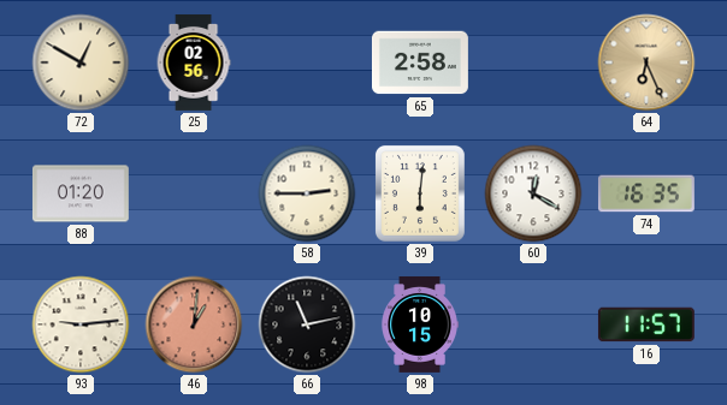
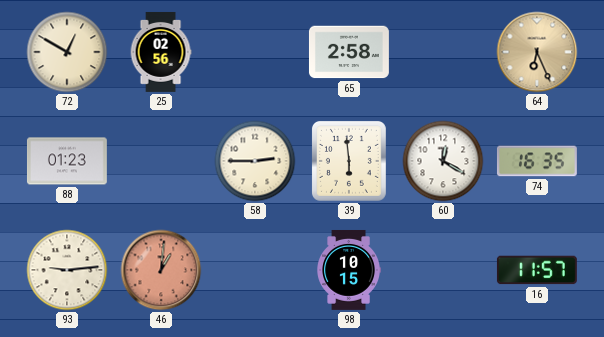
88: 01:20 -> 01:23
39: 6:01 -> 5:59
66: 11:13 -> none
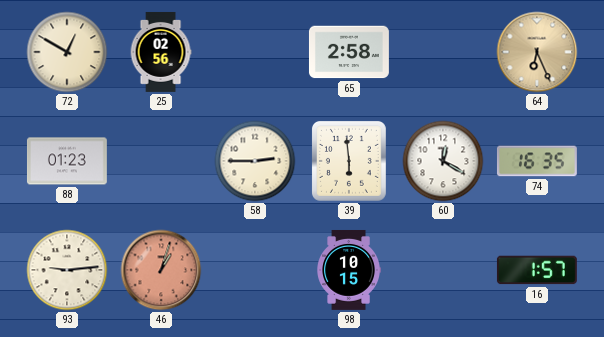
46: 1:01 -> 1:03
16: 11:57 -> 1:57
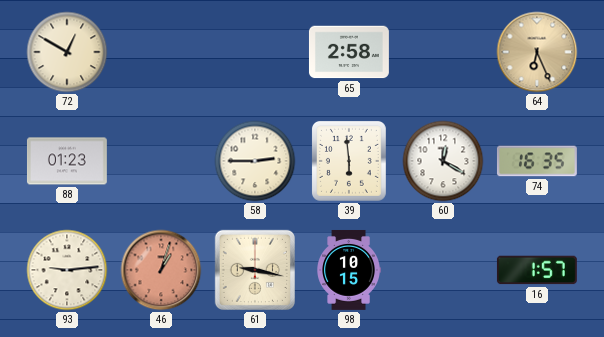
25: 02:56 -> none
61: none -> 9:17
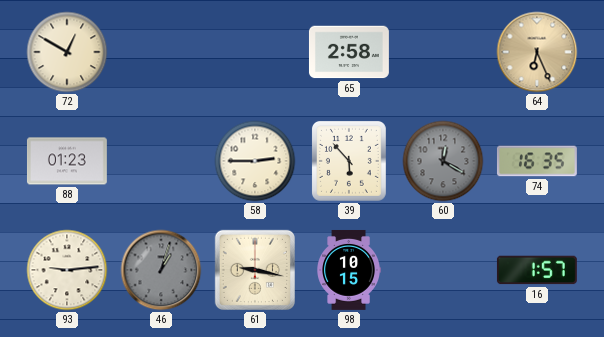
39: 5:59 -> 5:53
60 dial: white -> grey
46 dial: salmon -> grey
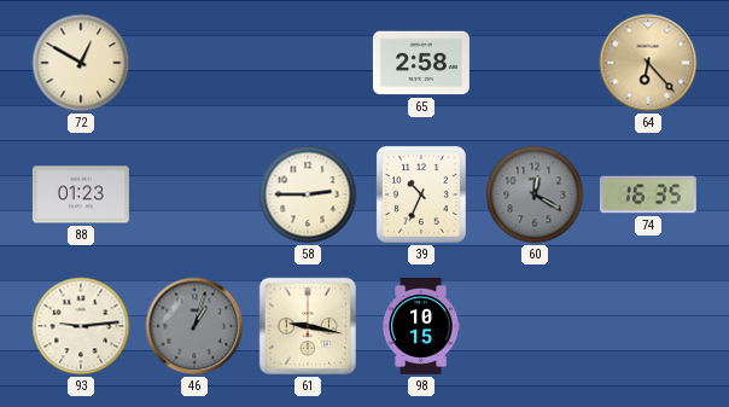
64: 6:26 -> 6:23
39: 5:53 -> 10:34
16: 1:57 -> none
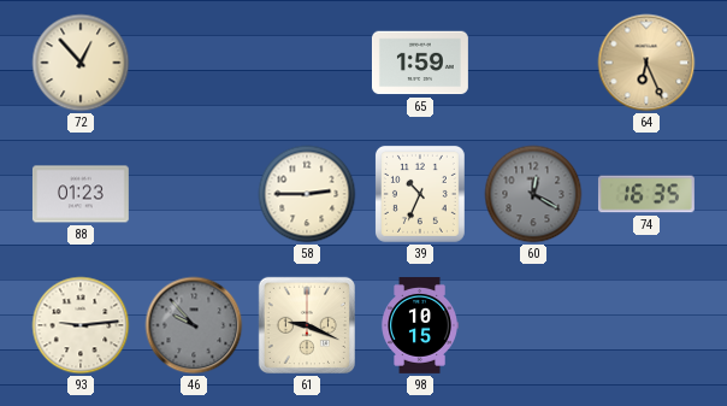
72: 12:50 -> 12:53
65: 2:58 -> 1:59
64: 6:23 -> 6:26
46: 1:03 -> 9:53
61: 9:17 -> 9:19
